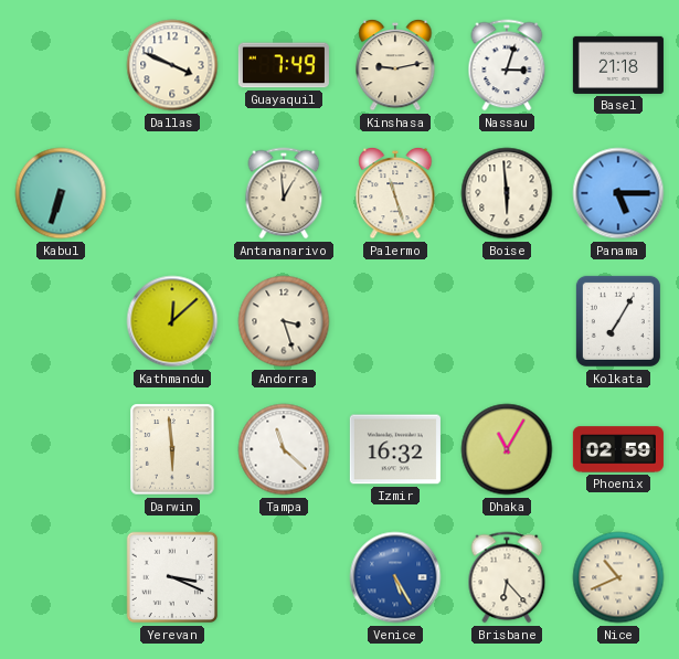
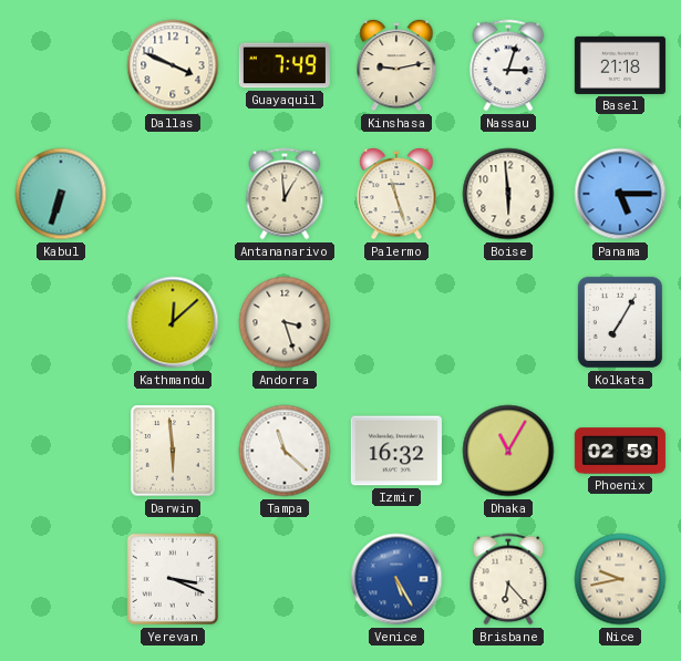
Nice: 10:41 -> 9:43
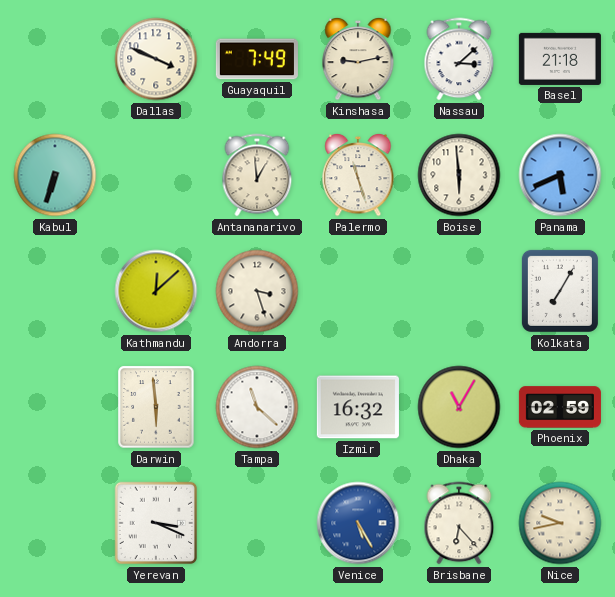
Nassau: 3:03 -> 3:08
Panama: 5:15 -> 5:41
